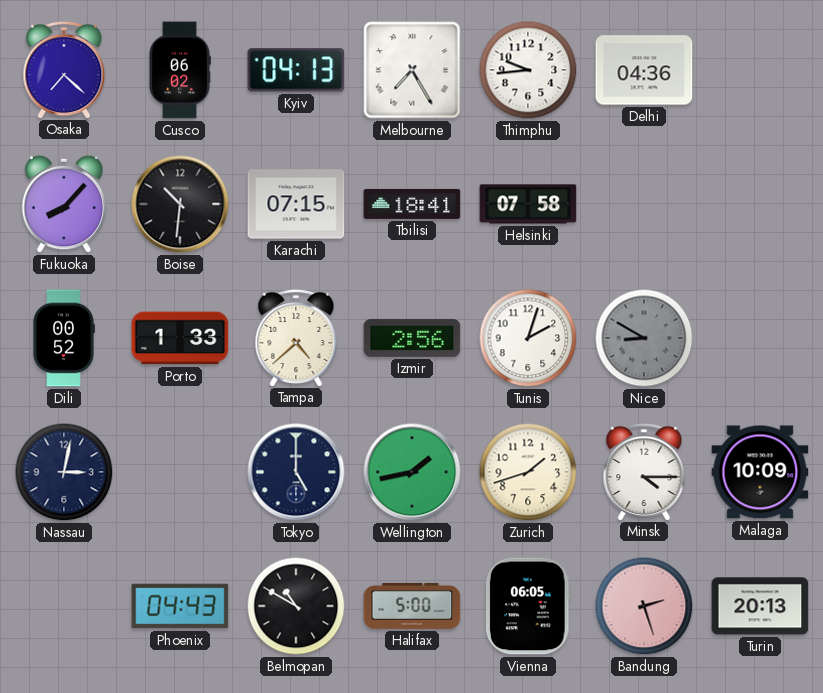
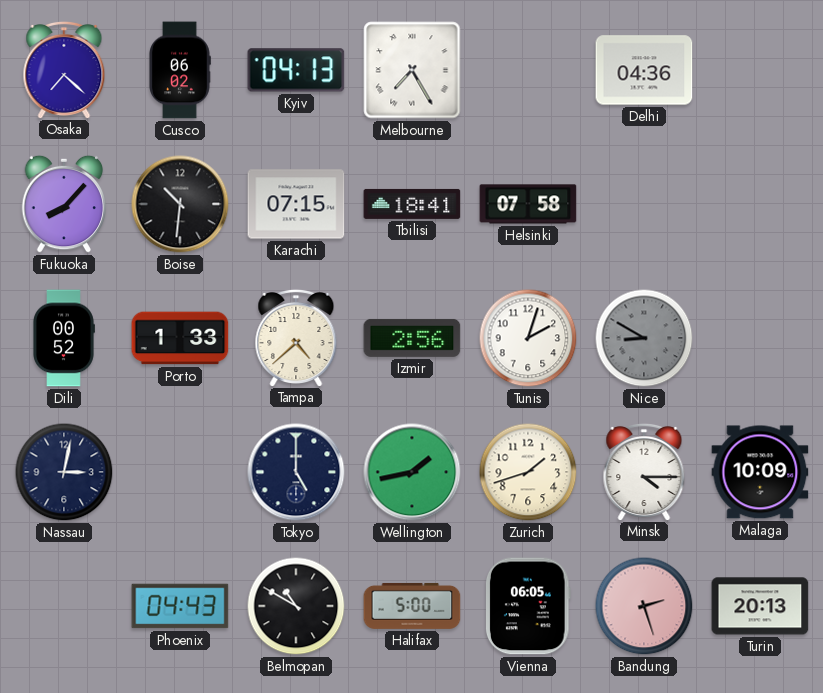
Thimphu: 9:44 -> none
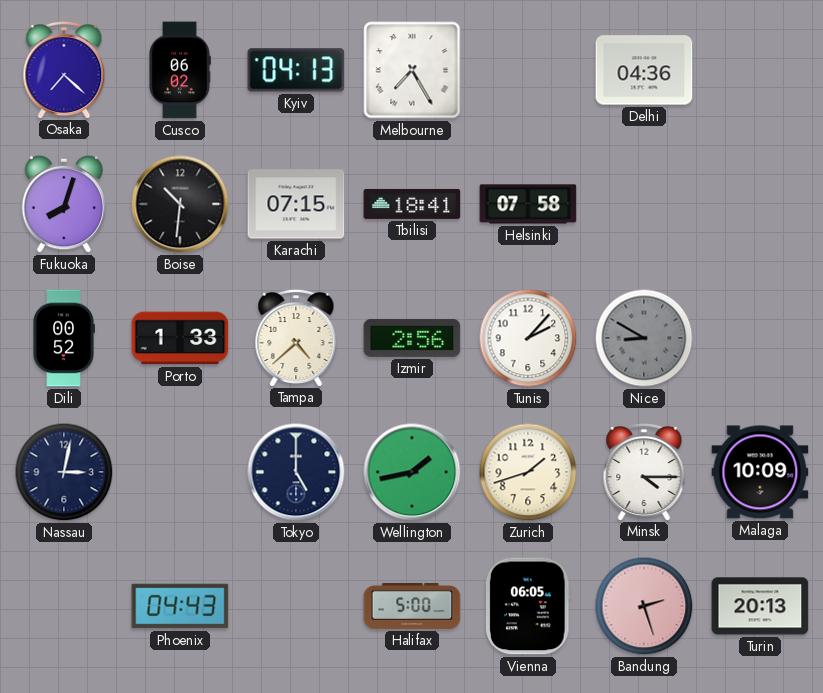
Fukuoka: 8:07 -> 8:03
Tunis: 2:03 -> 2:07
Belmopan: 10:50 -> none
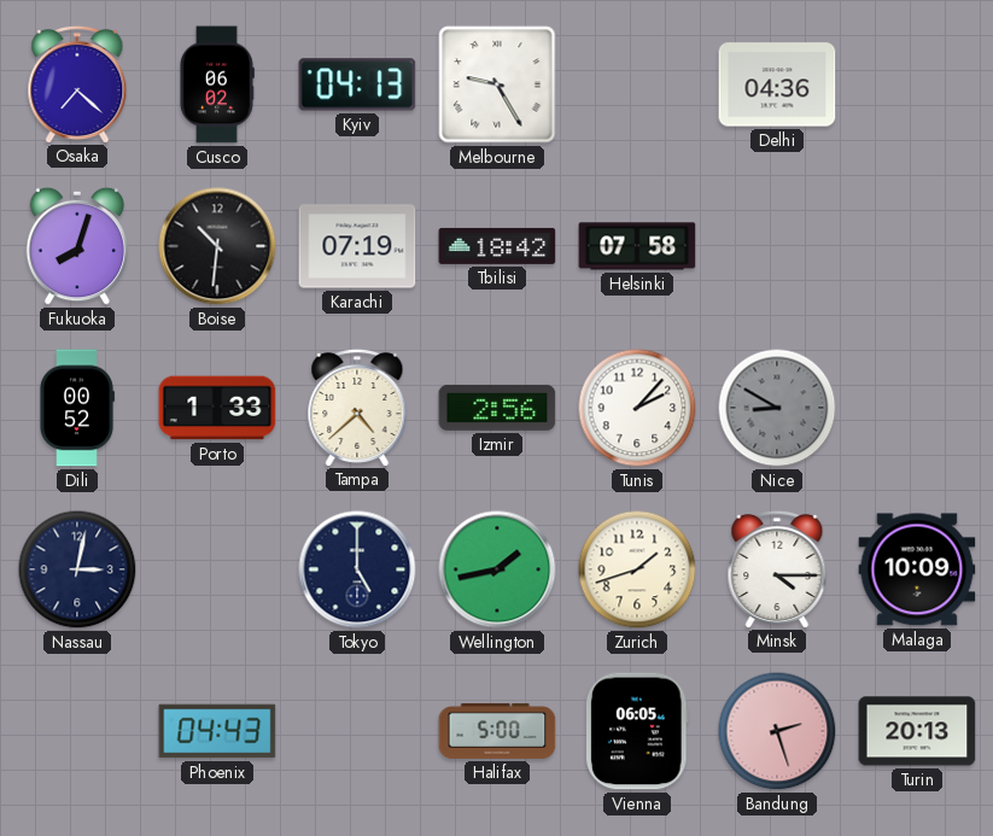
Melbourne: 7:25 -> 9:25
Karachi: 07:15 -> 07:19
Tbilisi: 18:41 -> 18:42
